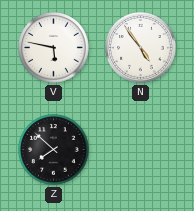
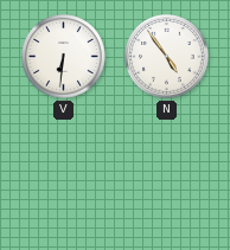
V: 5:47 -> 6:31
Z: 7:52 -> none
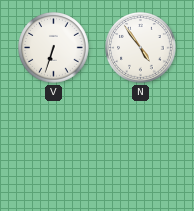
V: 6:31 -> 6:33
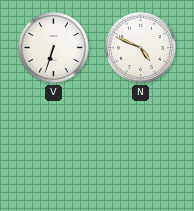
N: 4:54 -> 4:49
